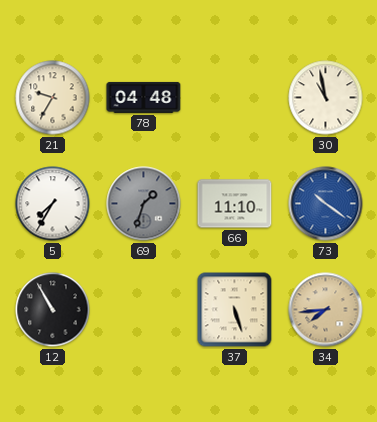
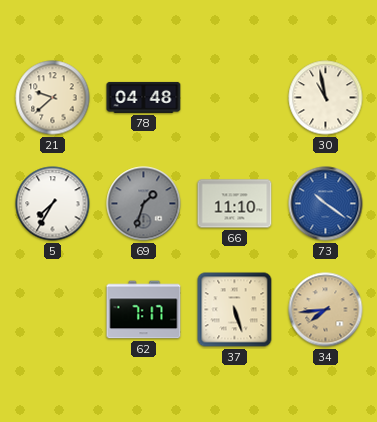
21: 9:35 -> 9:38
12: 10:55 -> none
62: none -> 7:17
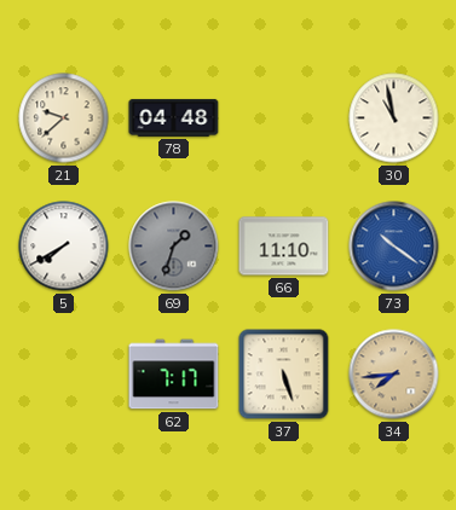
5: 7:35 -> 7:40
